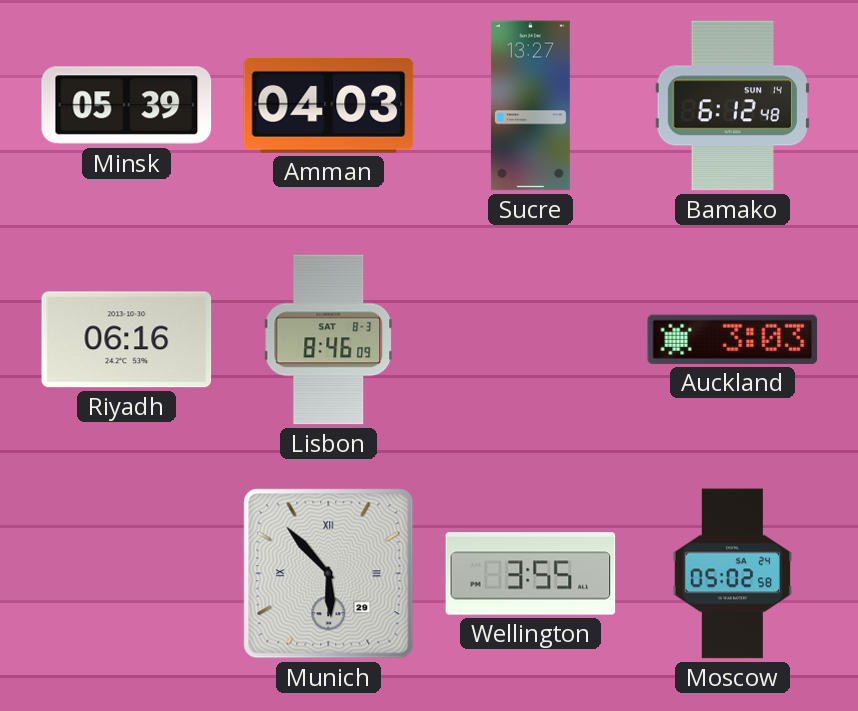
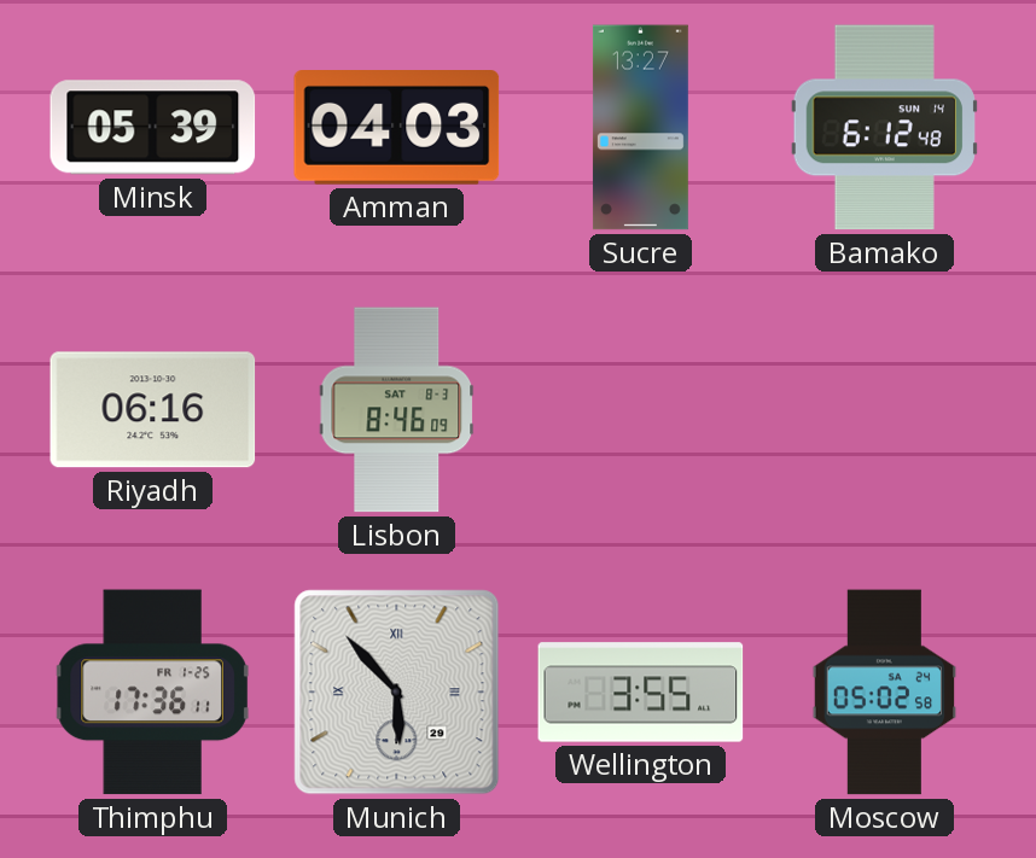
Auckland: 3:03 -> none
Thimphu: none -> 17:36
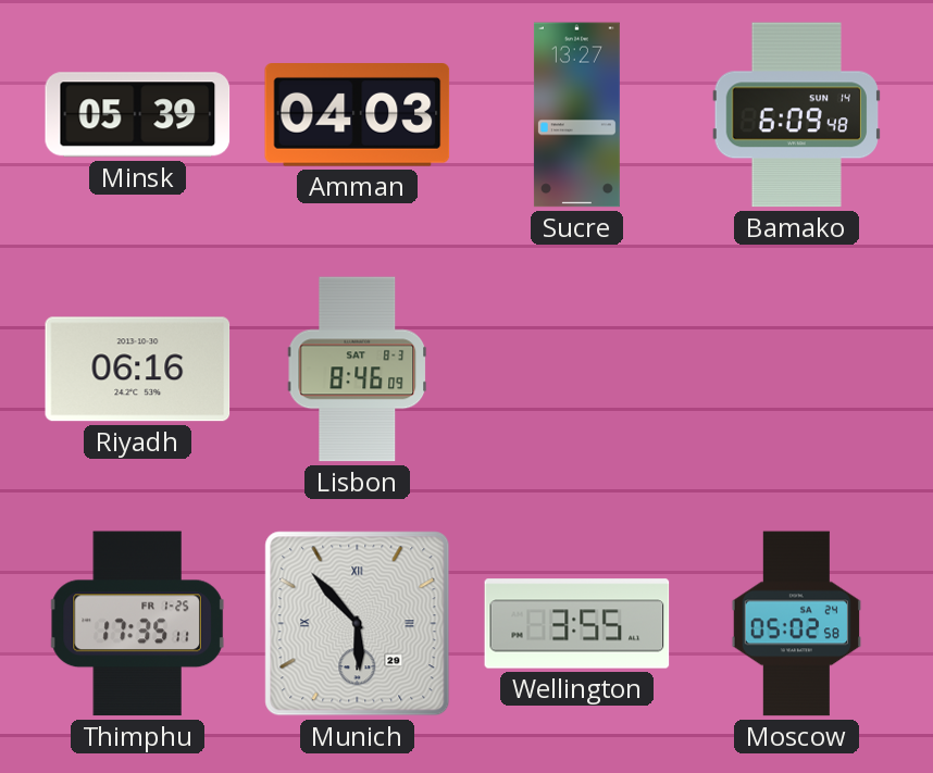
Bamako: 6:12 -> 6:09
Thimphu: 17:36 -> 17:35
